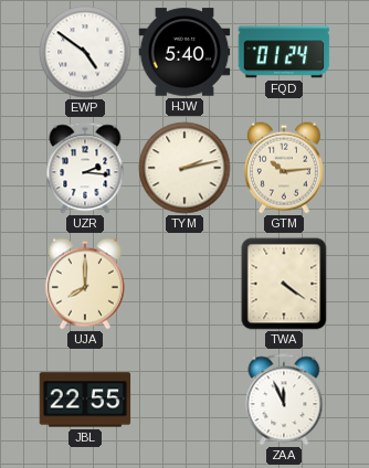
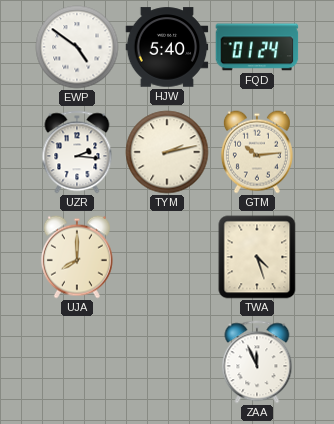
TWA: 4:21 -> 4:27
JBL: 22:55 -> none
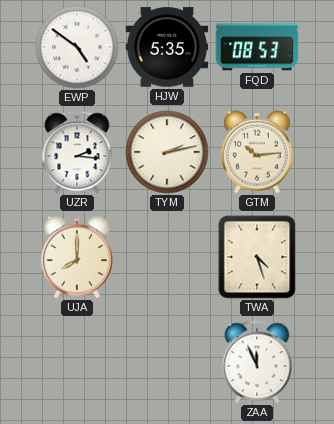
HJW: 5:40 -> 5:35
FQD: 01:24 -> 08:53
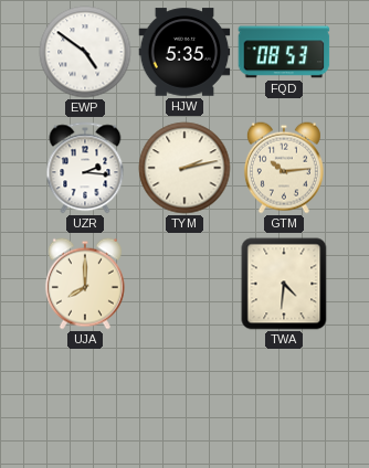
TWA: 4:27 -> 4:31
ZAA: 11:56 -> none
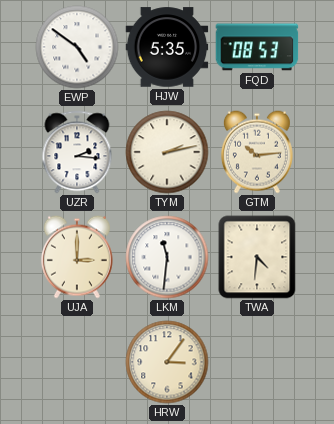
UJA: 8:00 -> 3:00
LKM: none -> 11:31
HRW: none -> 3:06
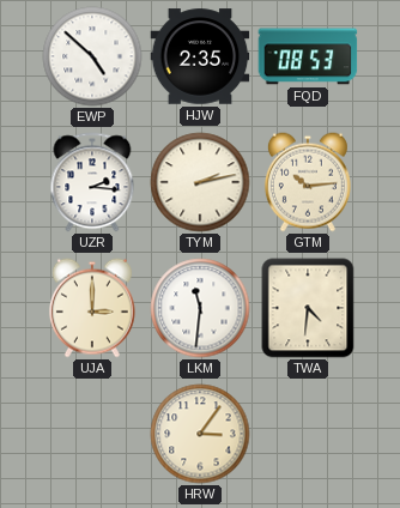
EWP: 4:51 -> 4:52
HJW: 5:35 -> 2:35
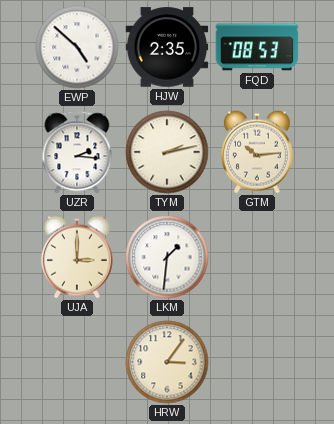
LKM: 11:31 -> 1:31
TWA: 4:31 -> none
